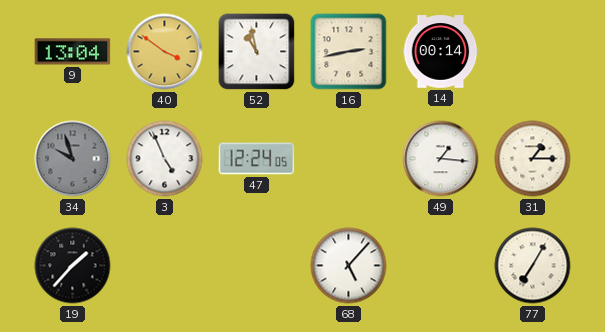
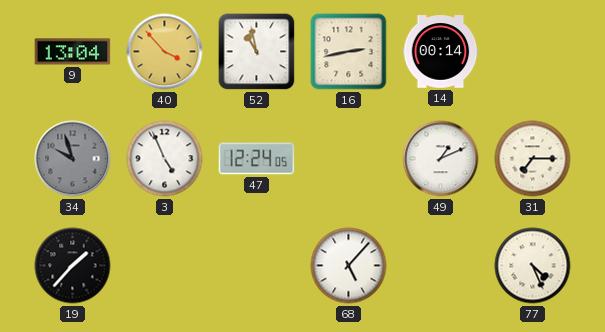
40: 3:51 -> 3:53
49: 1:16 -> 1:11
31: 1:15 -> 7:15
77: 7:05 -> 4:26
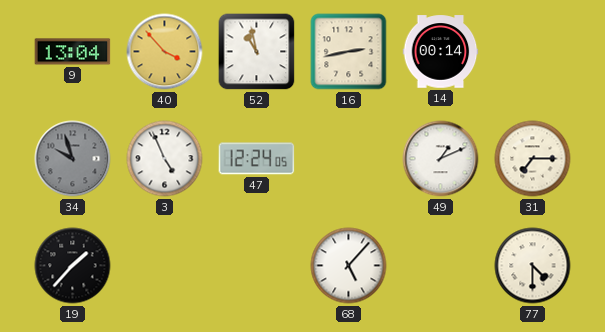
77: 4:26 -> 4:30
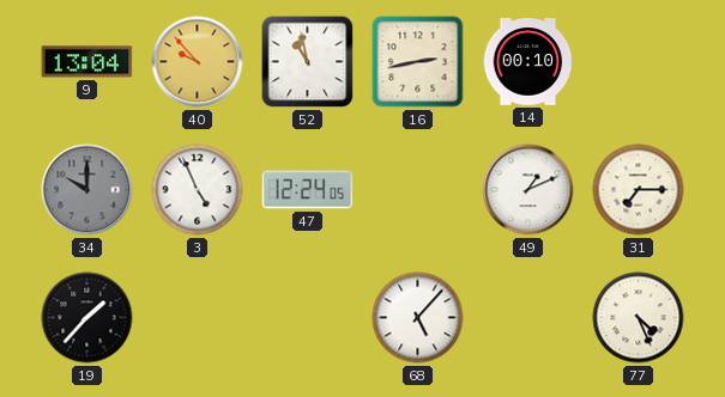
40: 3:53 -> 9:53
14: 00:14 -> 00:10
34: 9:57 -> 10:00
77: 4:30 -> 4:26
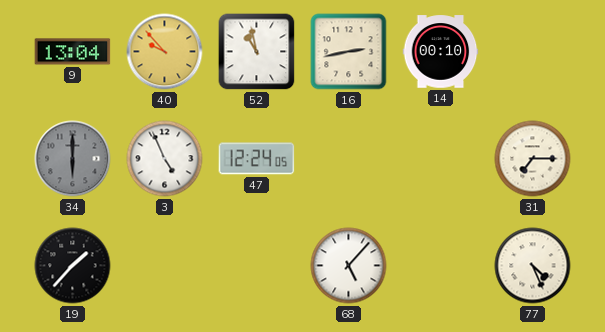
34: 10:00 -> 6:00
49: 1:11 -> none
